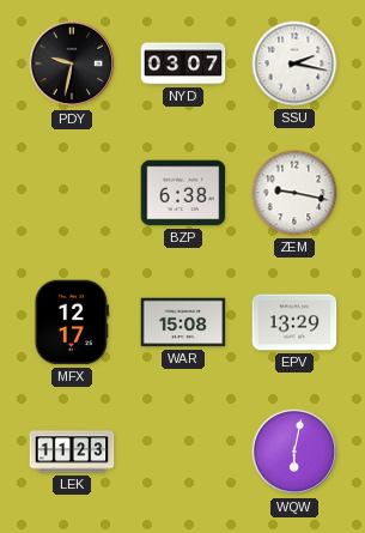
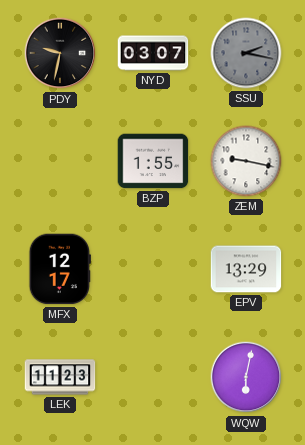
SSU dial: white -> grey
BZP: 6:38 -> 1:55
WAR: 15:08 -> none
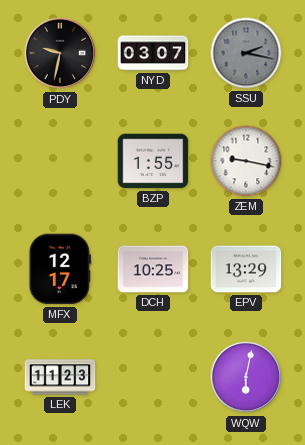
DCH: none -> 10:25
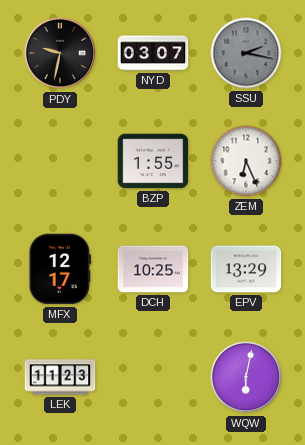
ZEM: 9:17 -> 6:26
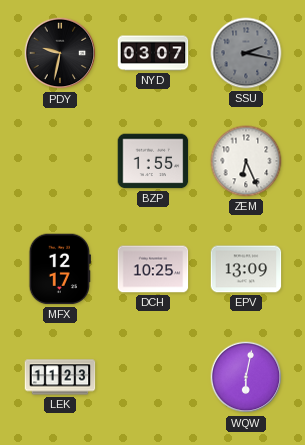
EPV: 13:29 -> 13:09
